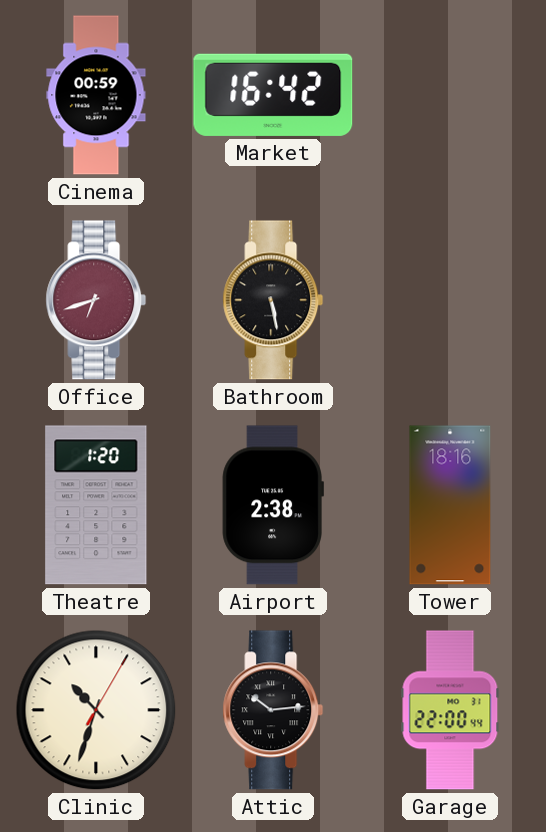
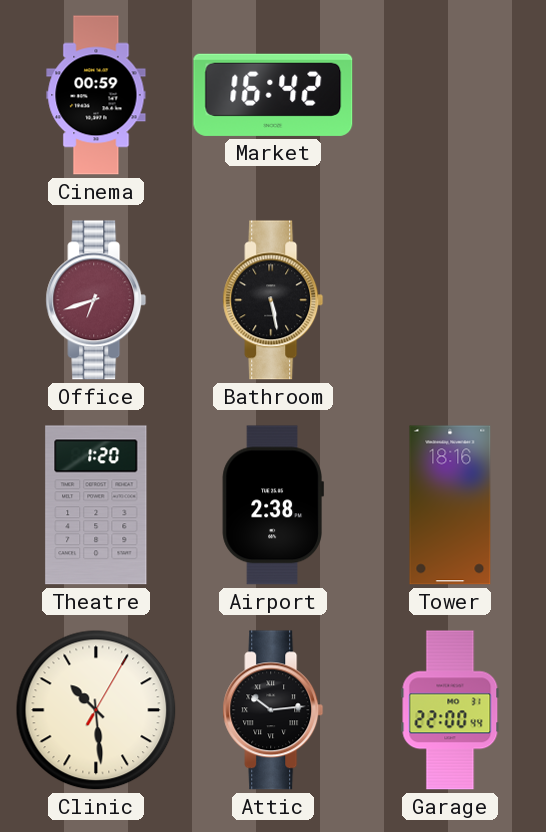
Clinic: 10:33 -> 10:29
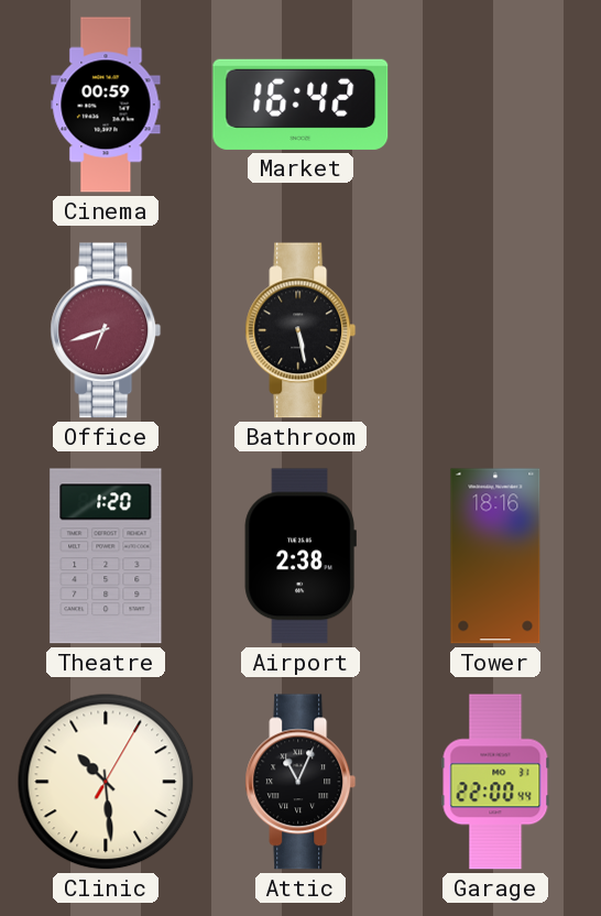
Attic: 10:14 -> 11:04
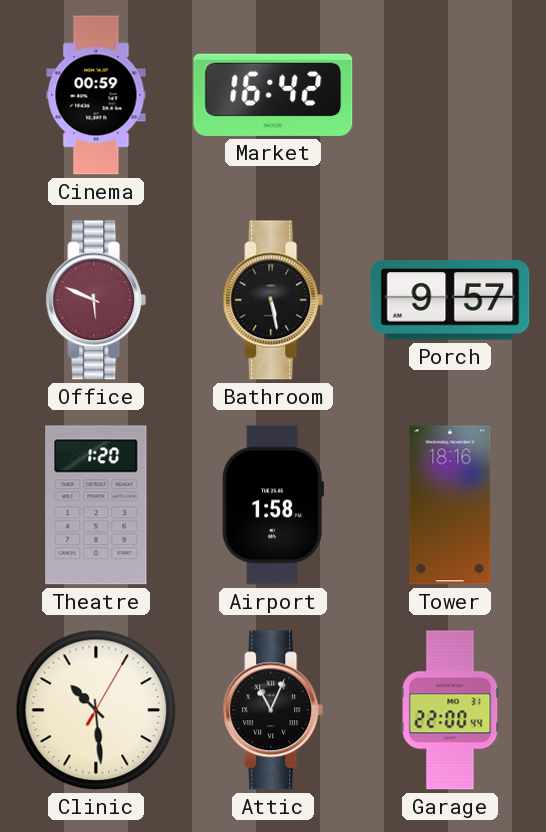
Office: 6:42 -> 5:49
Porch: none -> 9:57
Airport: 2:38 -> 1:58
